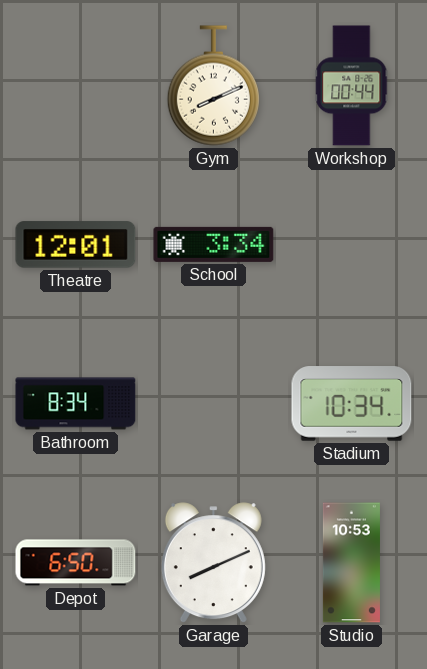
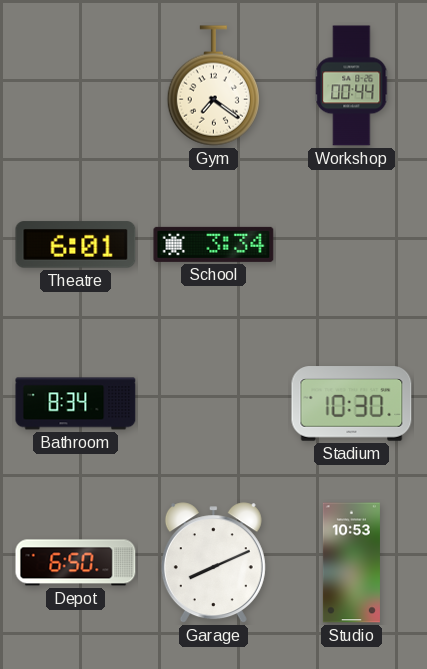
Gym: 8:11 -> 7:21
Theatre: 12:01 -> 6:01
Stadium: 10:34 -> 10:30
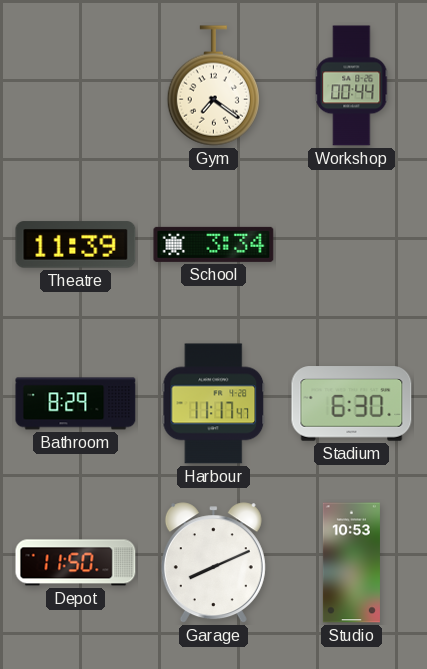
Theatre: 6:01 -> 11:39
Bathroom: 8:34 -> 8:29
Harbour: none -> 11:17
Stadium: 10:30 -> 6:30
Depot: 6:50 -> 11:50
